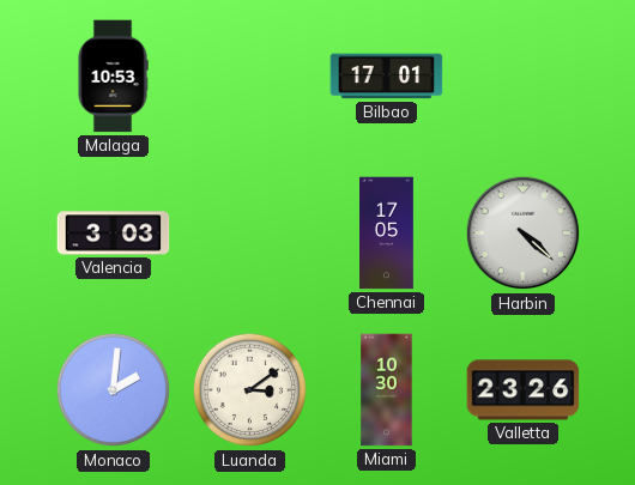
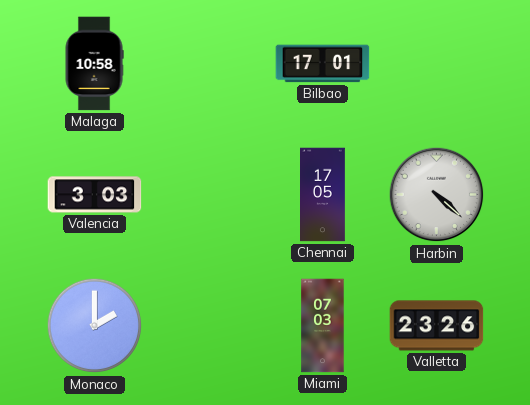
Malaga: 10:53 -> 10:58
Monaco: 2:01 -> 2:00
Luanda: 3:09 -> none
Miami: 10:30 -> 07:03
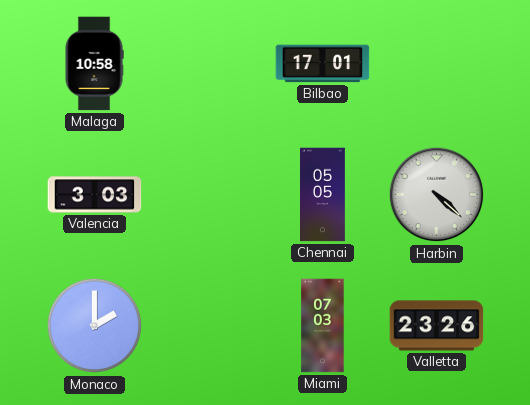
Chennai: 17:05 -> 05:05
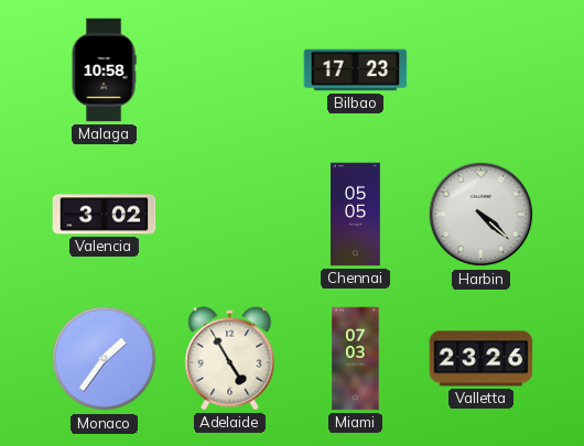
Bilbao: 17:01 -> 17:23
Valencia: 3:03 -> 3:02
Monaco: 2:00 -> 1:36
Adelaide: none -> 4:55
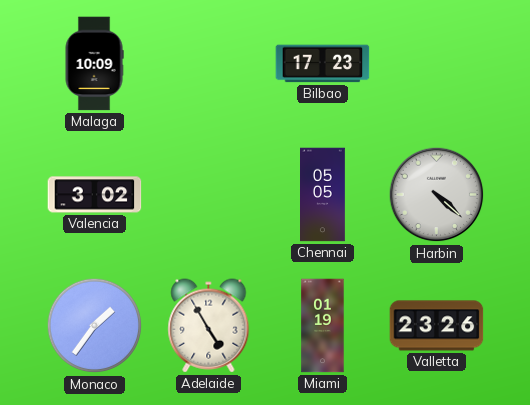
Malaga: 10:58 -> 10:09
Miami: 07:03 -> 01:19
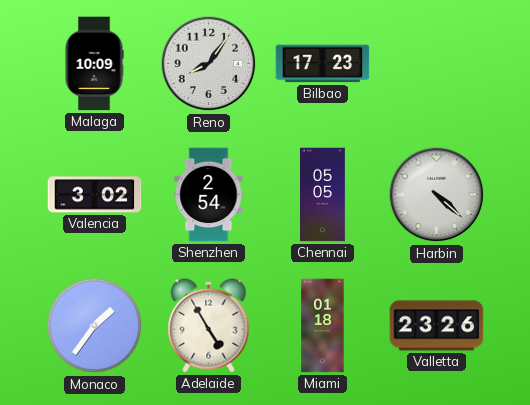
Reno: none -> 8:06
Shenzhen: none -> 2:54
Miami: 01:19 -> 01:18
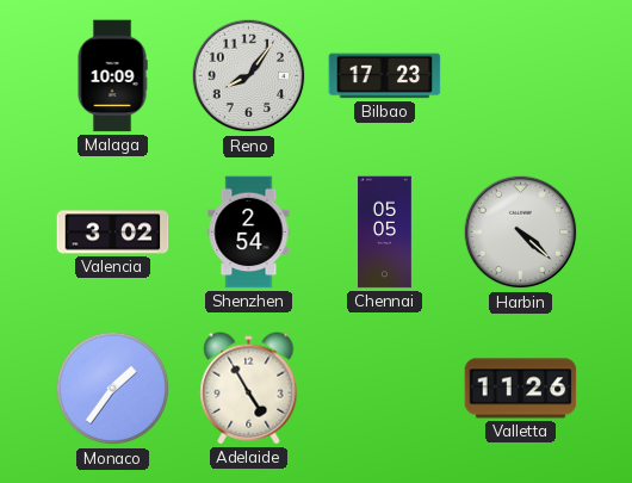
Miami: 01:18 -> none
Valletta: 23:26 -> 11:26
